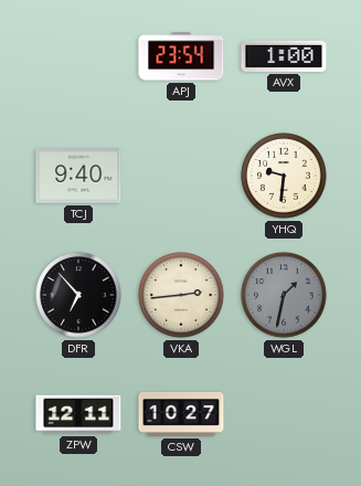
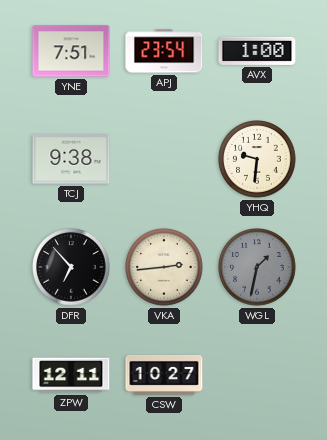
YNE: none -> 7:51
TCJ: 9:40 -> 9:38
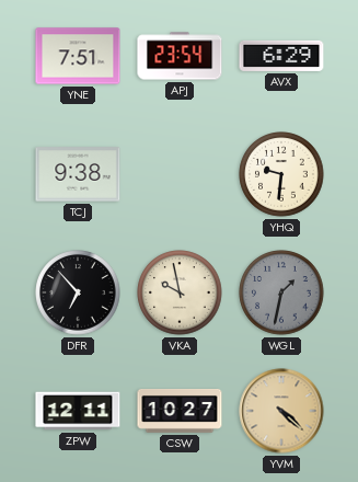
AVX: 1:00 -> 6:29
VKA: 2:44 -> 9:58
YVM: none -> 4:22
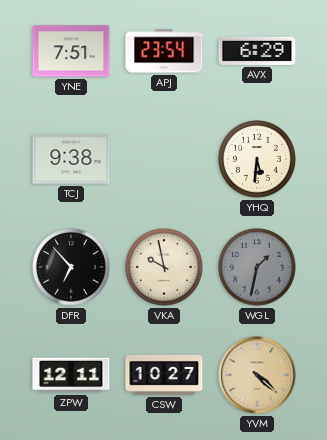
YHQ: 9:31 -> 5:31
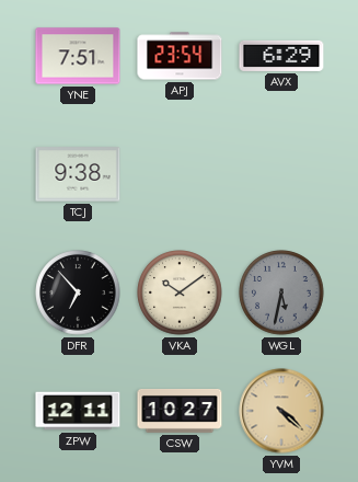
YHQ: 5:31 -> none
VKA: 9:58 -> 10:09
WGL: 1:32 -> 5:32
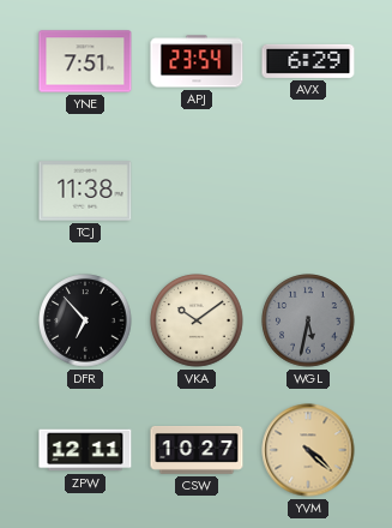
TCJ: 9:38 -> 11:38
